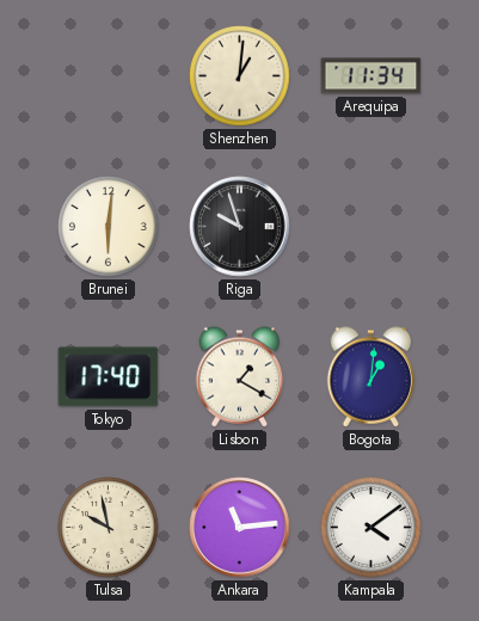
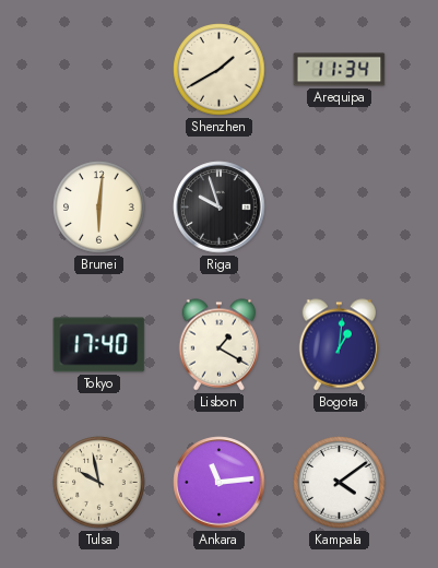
Shenzhen: 1:01 -> 1:40
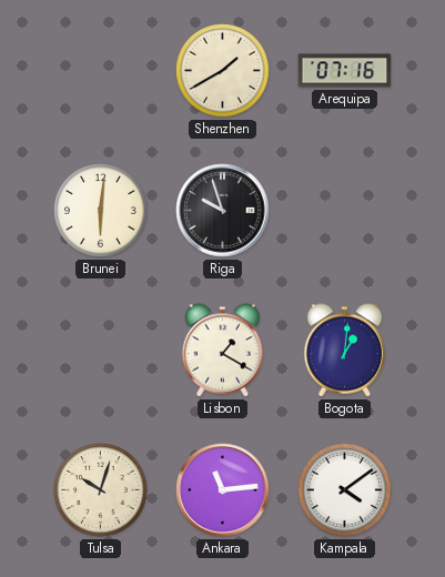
Arequipa: 11:34 -> 07:16
Tokyo: 17:40 -> none
Tulsa: 9:58 -> 10:03
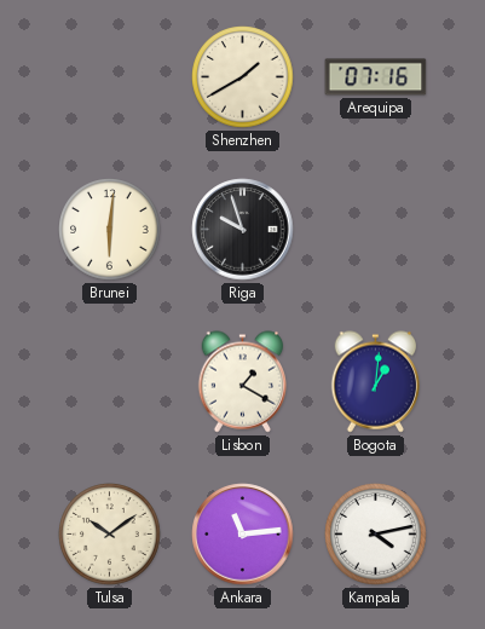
Tulsa: 10:03 -> 10:09
Kampala: 4:09 -> 4:13
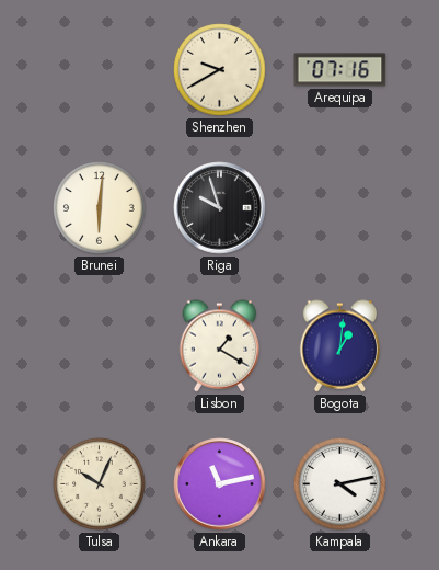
Shenzhen: 1:40 -> 9:40
Tulsa: 10:09 -> 10:04
Ankara: 11:14 -> 11:13
